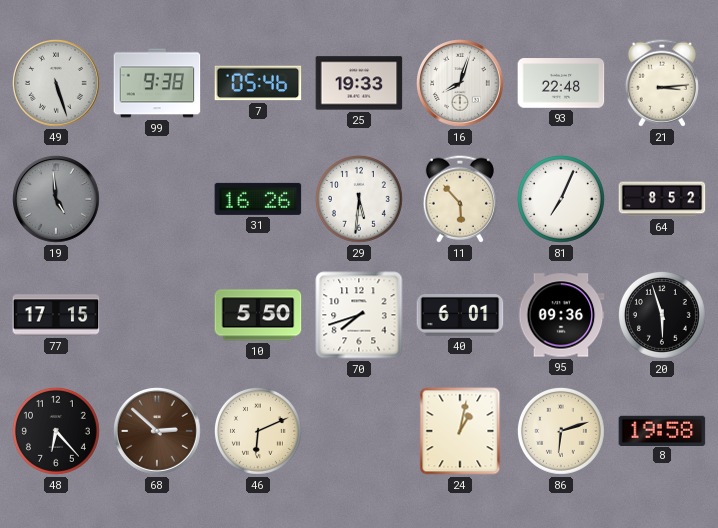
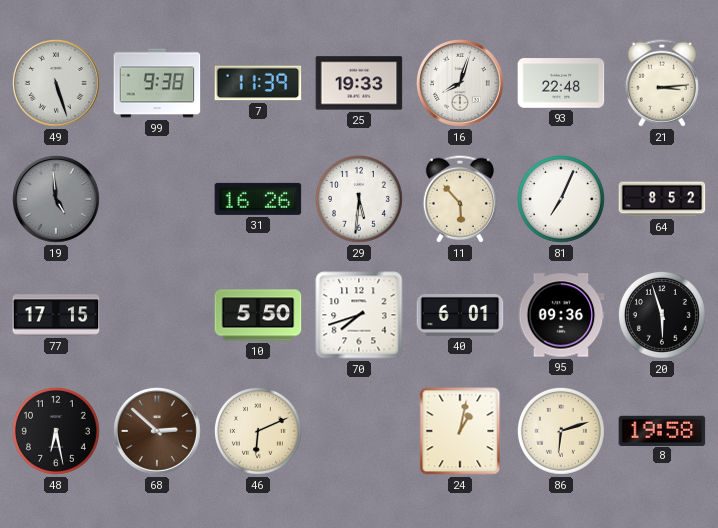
7: 05:46 -> 11:39
48: 6:23 -> 6:28
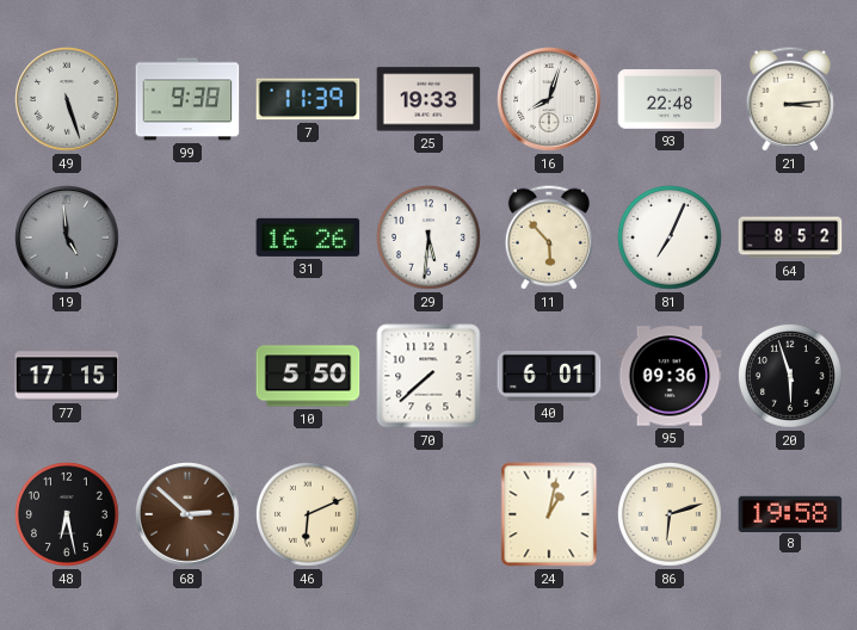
70: 7:42 -> 7:38
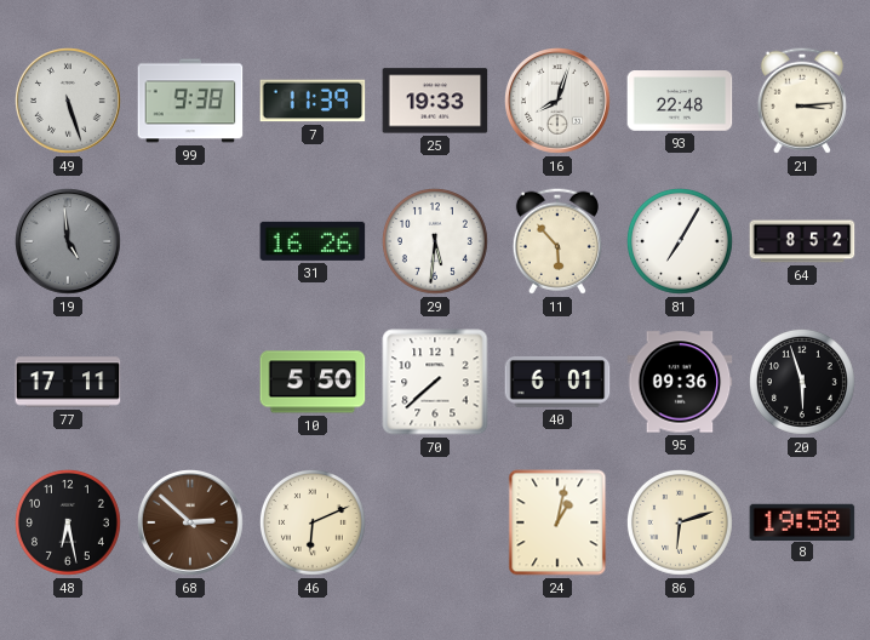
81: 7:04 -> 7:05
77: 17:15 -> 17:11
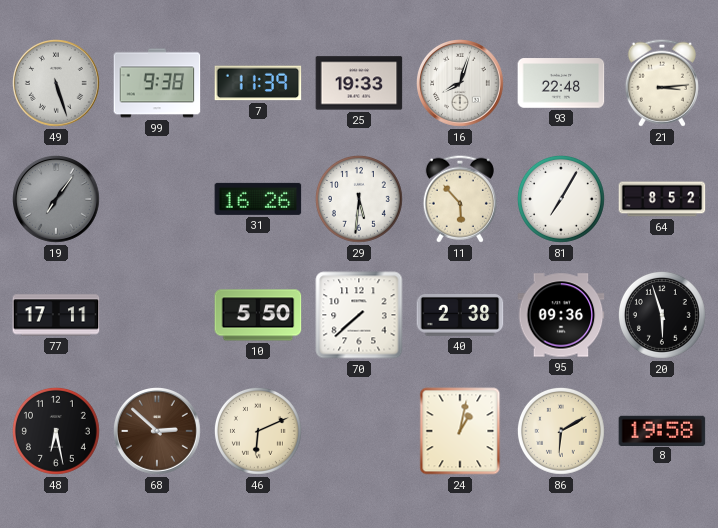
19: 4:59 -> 7:06
40: 6:01 -> 2:38
86: 6:12 -> 6:10
